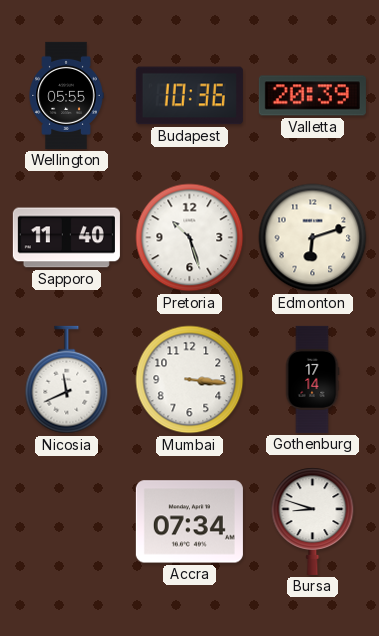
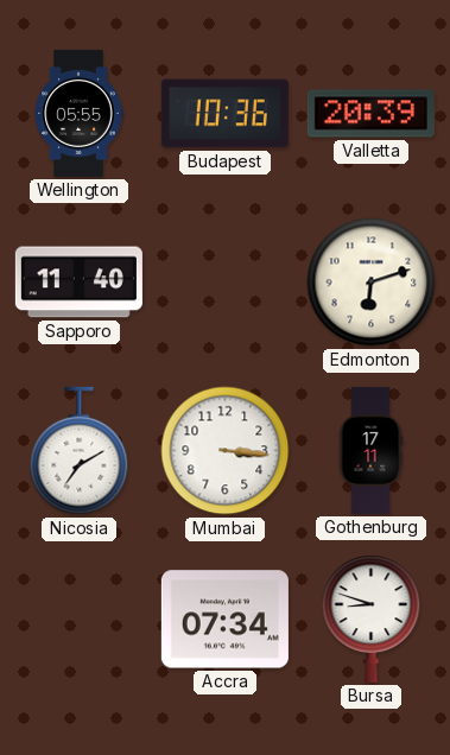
Pretoria: 10:27 -> none
Nicosia: 11:41 -> 7:10
Gothenburg: 17:14 -> 17:11
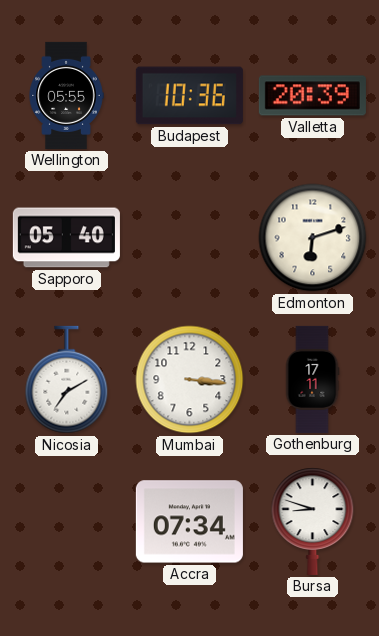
Sapporo: 11:40 -> 05:40
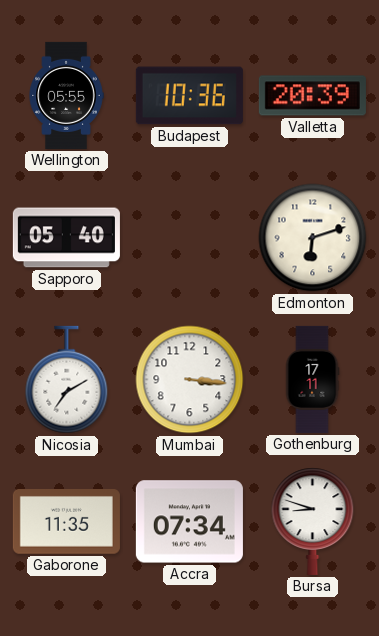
Gaborone: none -> 11:35
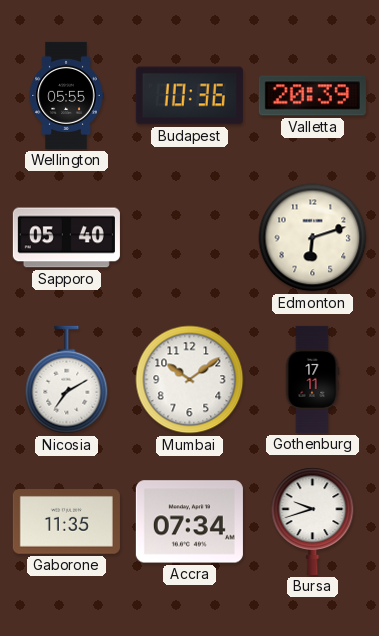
Mumbai: 3:16 -> 10:09
Bursa: 8:48 -> 9:42
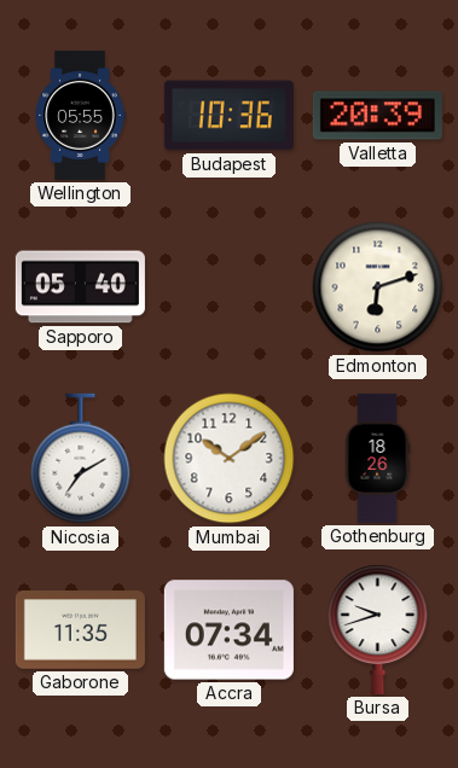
Gothenburg: 17:11 -> 18:26
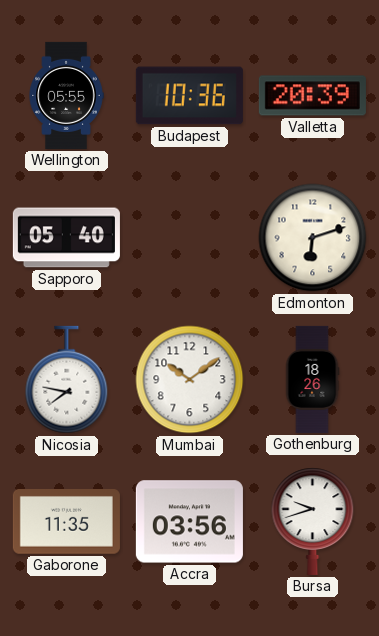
Nicosia: 7:10 -> 7:47
Accra: 07:34 -> 03:56
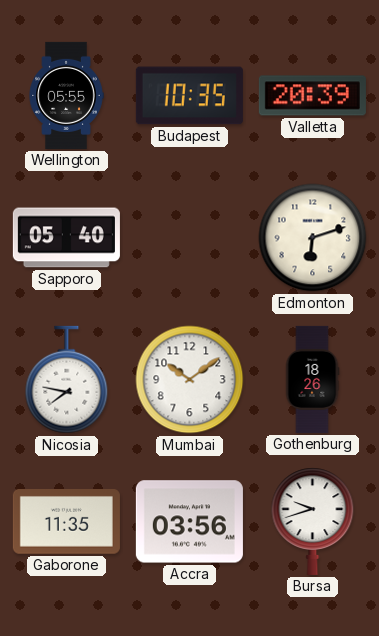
Budapest: 10:36 -> 10:35
